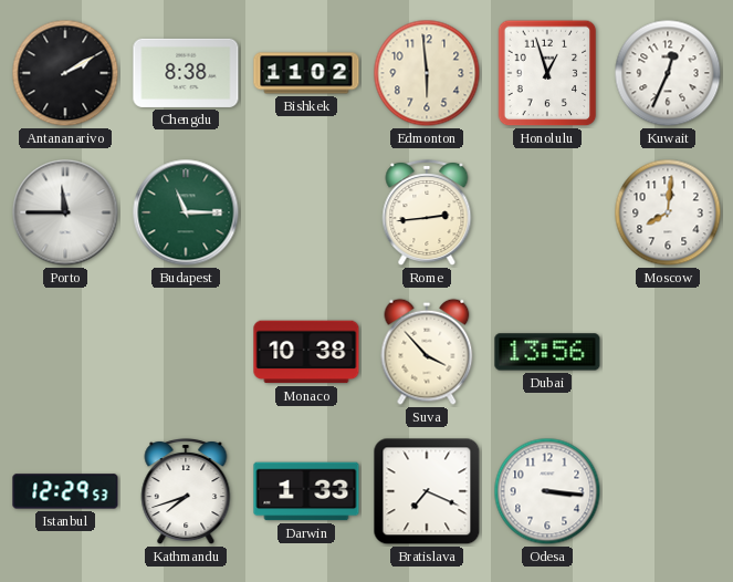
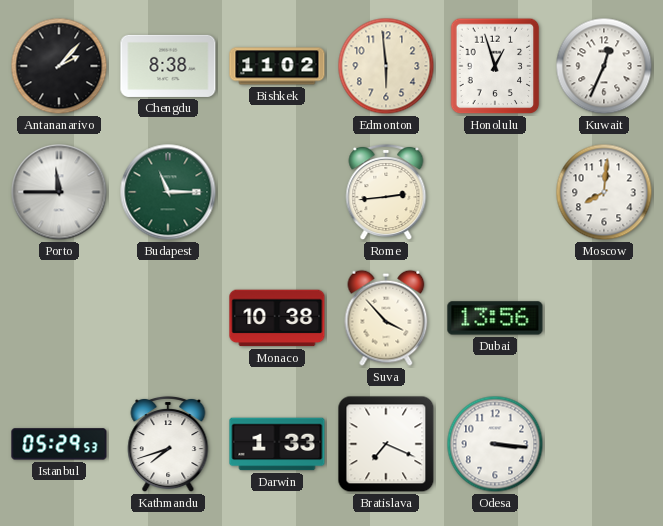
Antananarivo: 2:10 -> 2:07
Istanbul: 12:29 -> 05:29
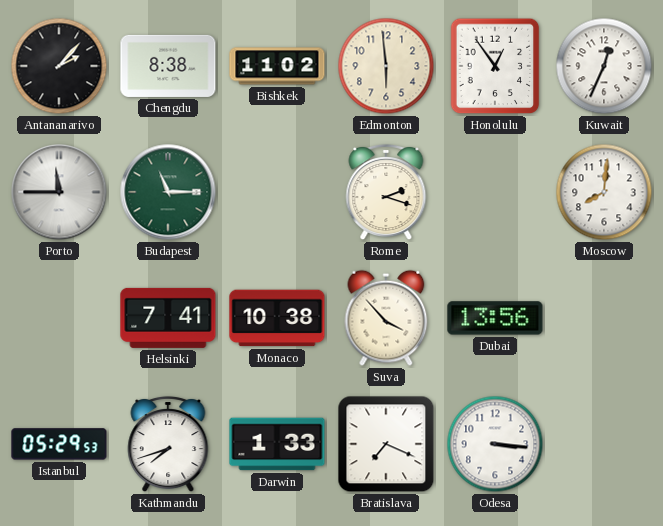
Honolulu: 12:57 -> 12:54
Rome: 2:44 -> 2:18
Helsinki: none -> 7:41
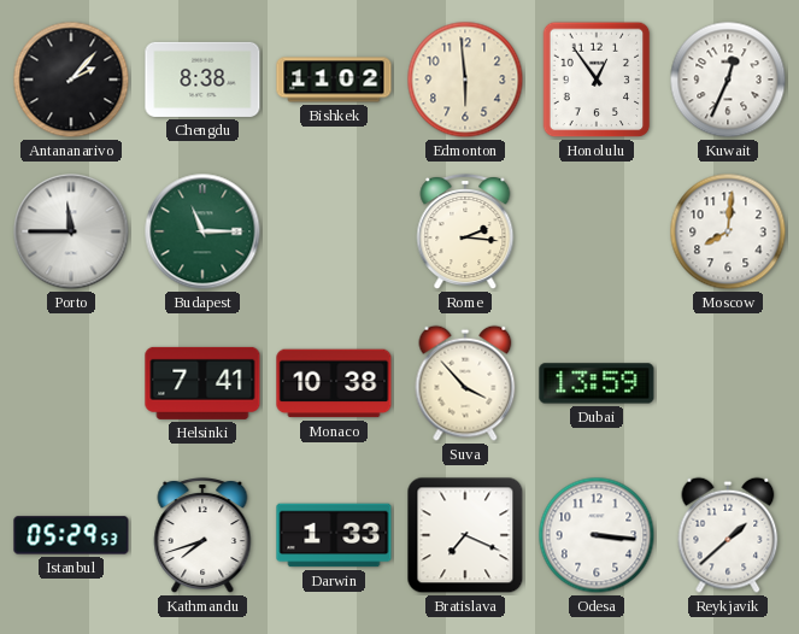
Rome: 2:18 -> 2:16
Dubai: 13:56 -> 13:59
Reykjavik: none -> 1:38
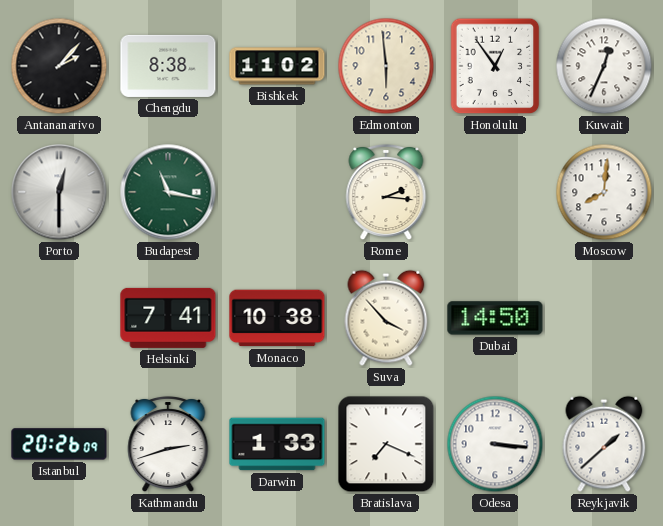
Porto: 11:45 -> 12:30
Budapest: 11:15 -> 11:17
Dubai: 13:59 -> 14:50
Istanbul: 05:29 -> 20:26
Kathmandu: 7:42 -> 2:42
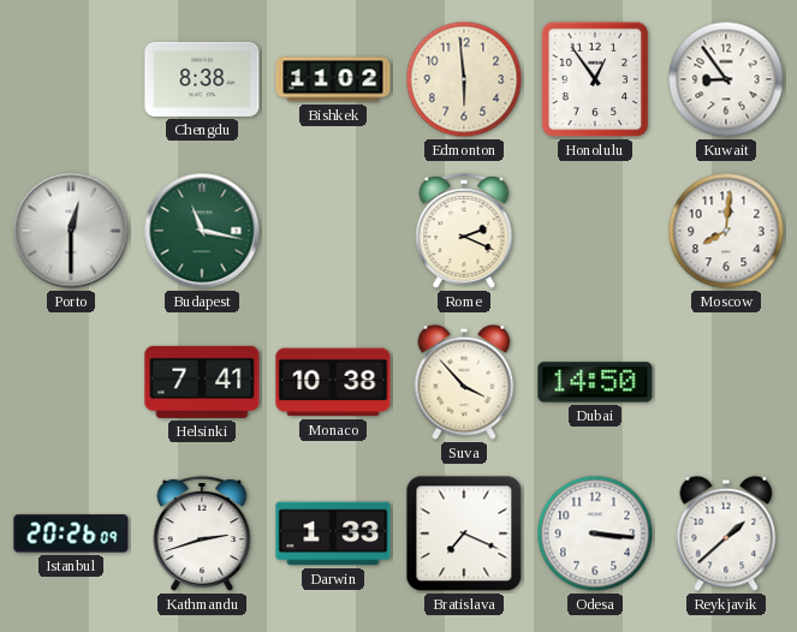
Antananarivo: 2:07 -> none
Kuwait: 12:34 -> 8:54
Rome: 2:16 -> 2:19
